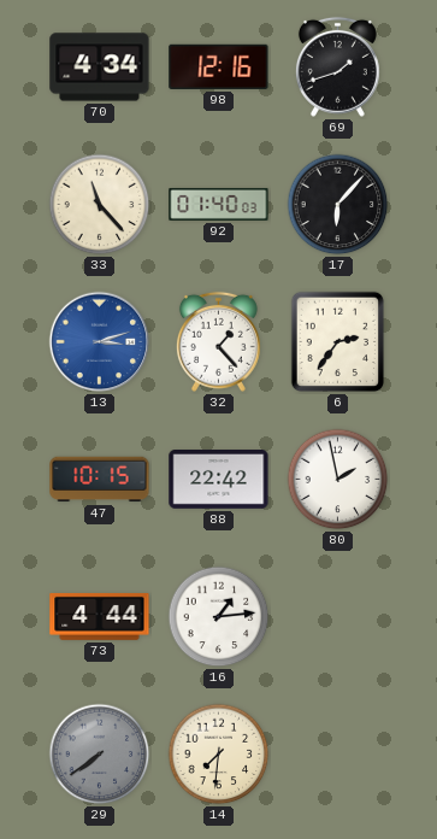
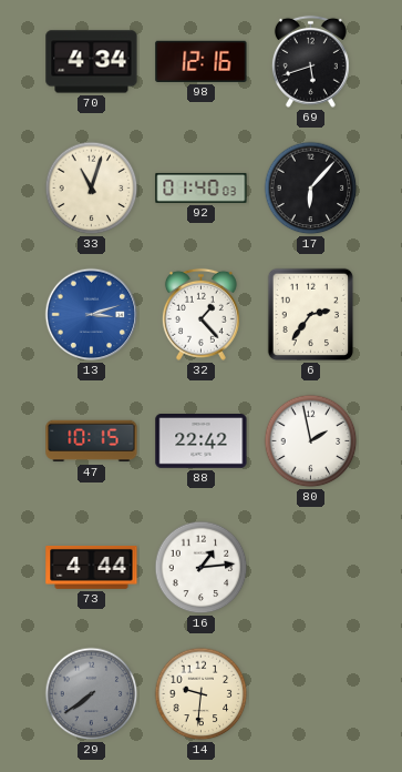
69: 1:42 -> 5:42
33: 11:23 -> 11:03
14: 7:31 -> 9:31
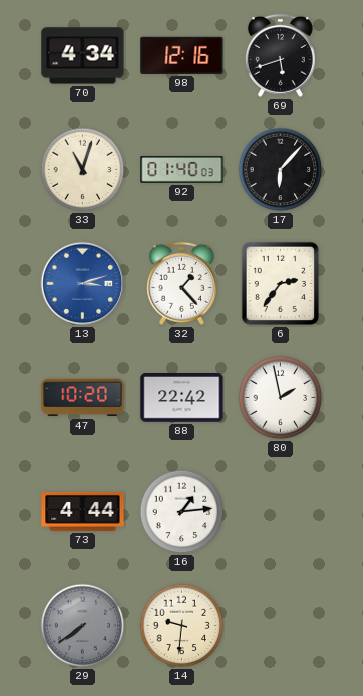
47: 10:15 -> 10:20
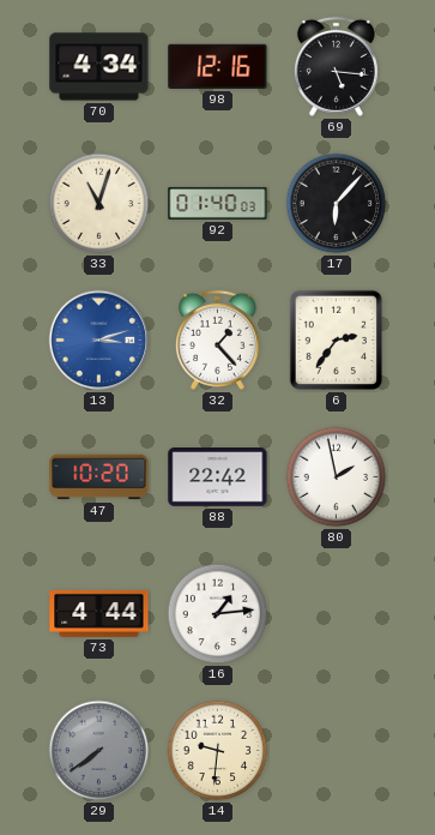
69: 5:42 -> 5:16
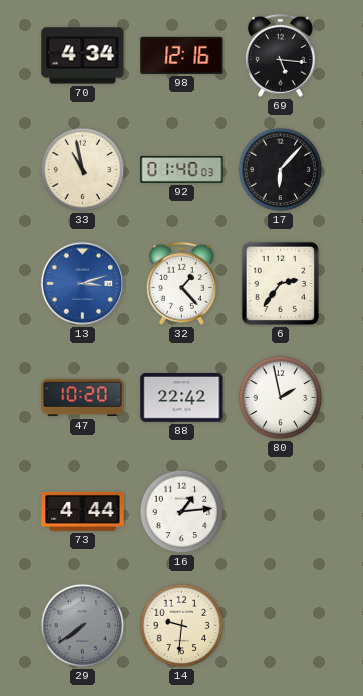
33: 11:03 -> 10:58
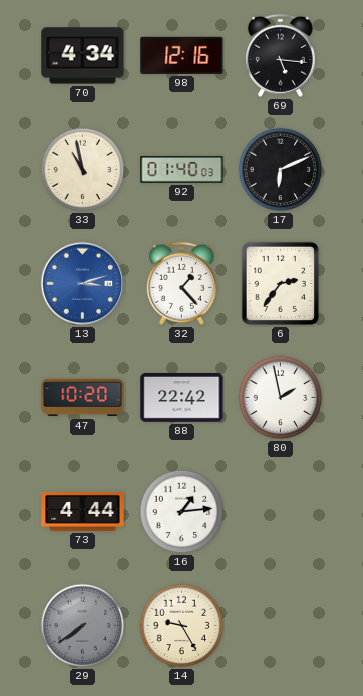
17: 6:07 -> 6:11
14: 9:31 -> 9:25
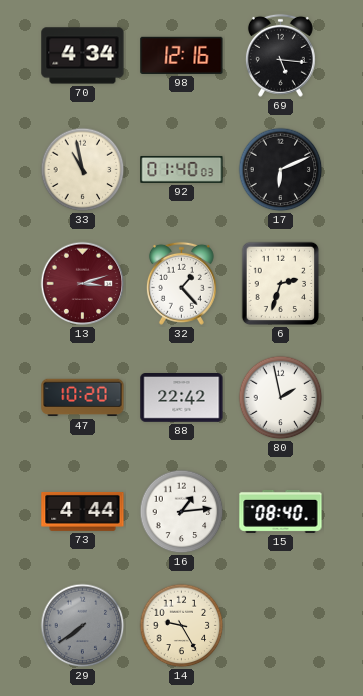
13 dial: blue -> burgundy
6: 2:36 -> 2:33
15: none -> 08:40
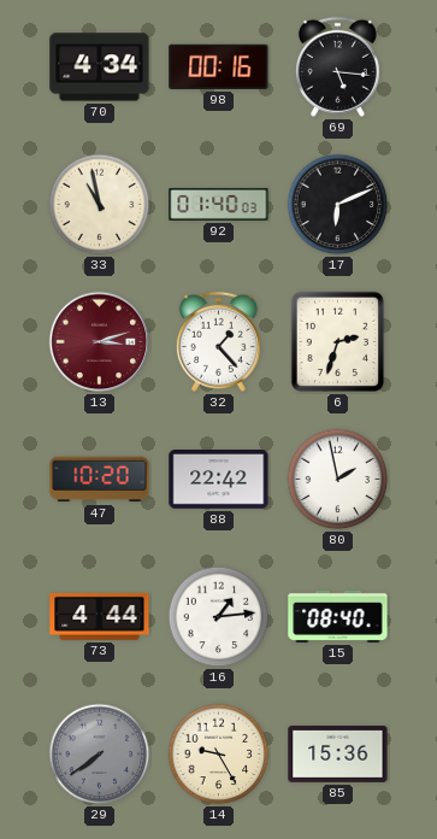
98: 12:16 -> 00:16
85: none -> 15:36
